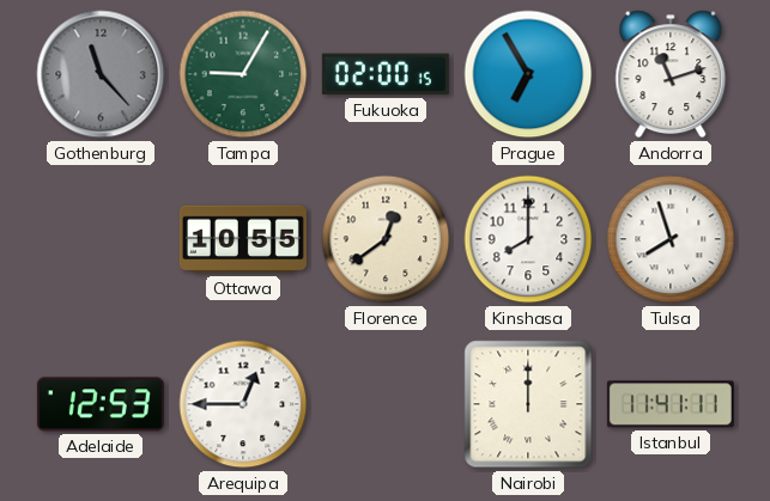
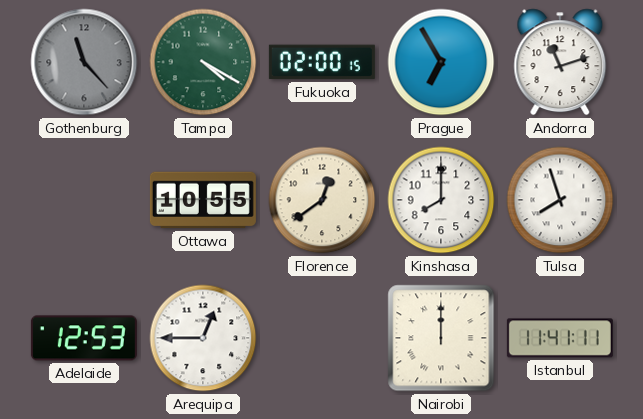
Tampa: 9:05 -> 4:20
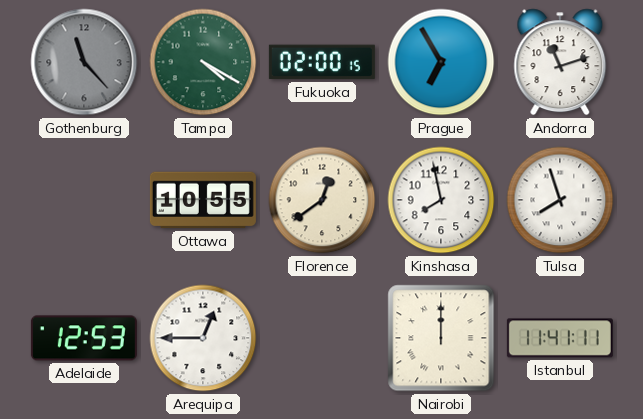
Kinshasa: 8:00 -> 7:58
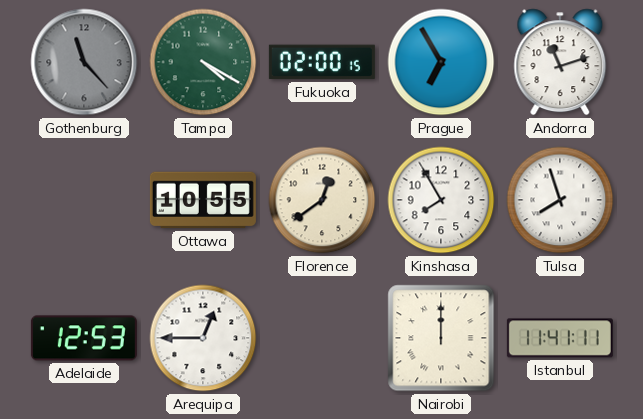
Kinshasa: 7:58 -> 7:55
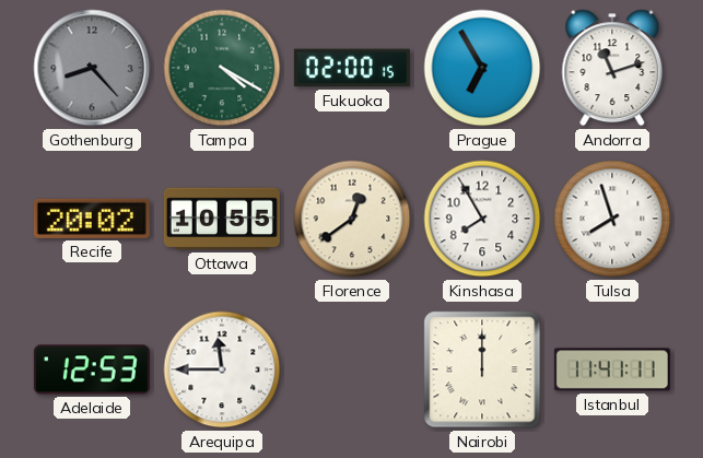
Gothenburg: 11:23 -> 8:23
Recife: none -> 20:02
Arequipa: 12:45 -> 11:45
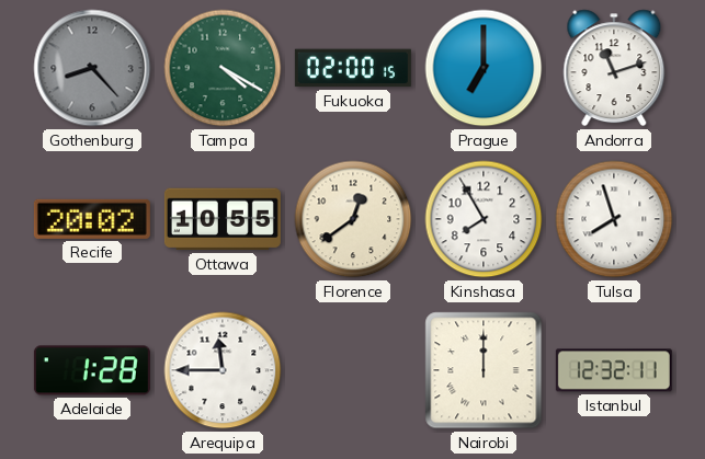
Prague: 6:55 -> 7:00
Adelaide: 12:53 -> 1:28
Istanbul: 11:41 -> 12:32
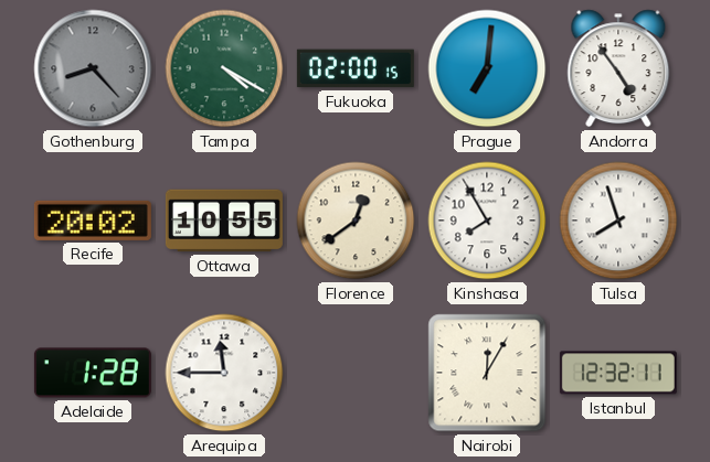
Prague: 7:00 -> 7:01
Andorra: 11:12 -> 4:54
Nairobi: 12:00 -> 12:05
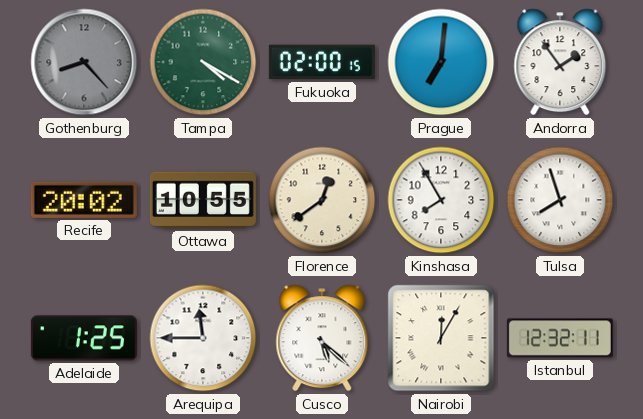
Andorra: 4:54 -> 1:54
Adelaide: 1:28 -> 1:25
Cusco: none -> 5:22
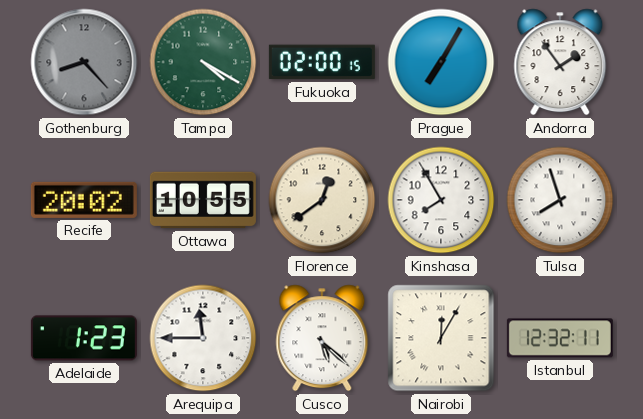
Prague: 7:01 -> 7:05
Adelaide: 1:25 -> 1:23
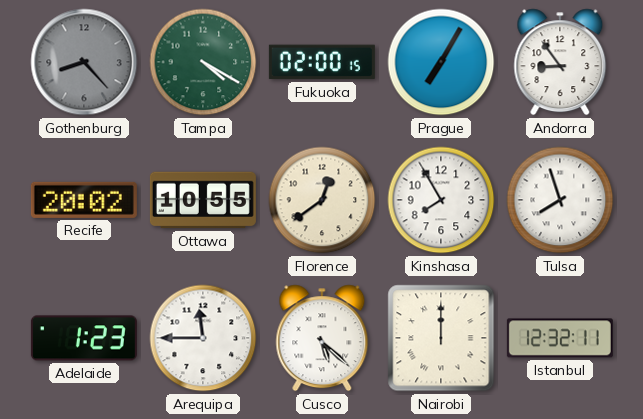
Andorra: 1:54 -> 8:54
Nairobi: 12:05 -> 12:00
